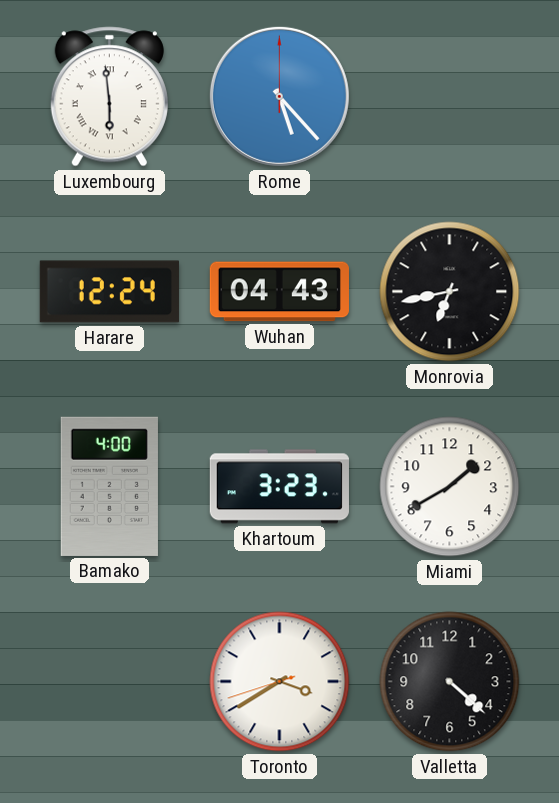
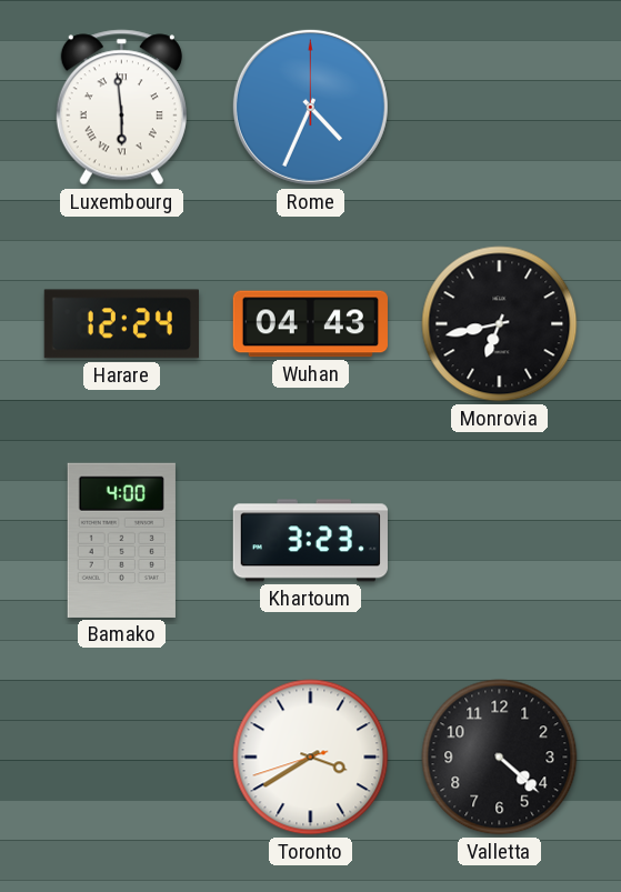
Rome: 5:23 -> 4:34
Miami: 1:40 -> none
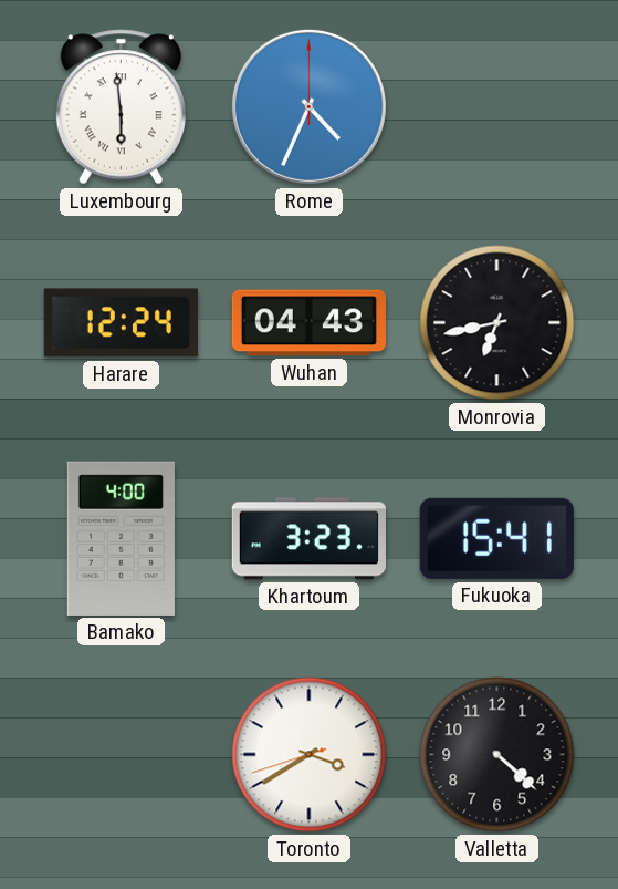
Fukuoka: none -> 15:41
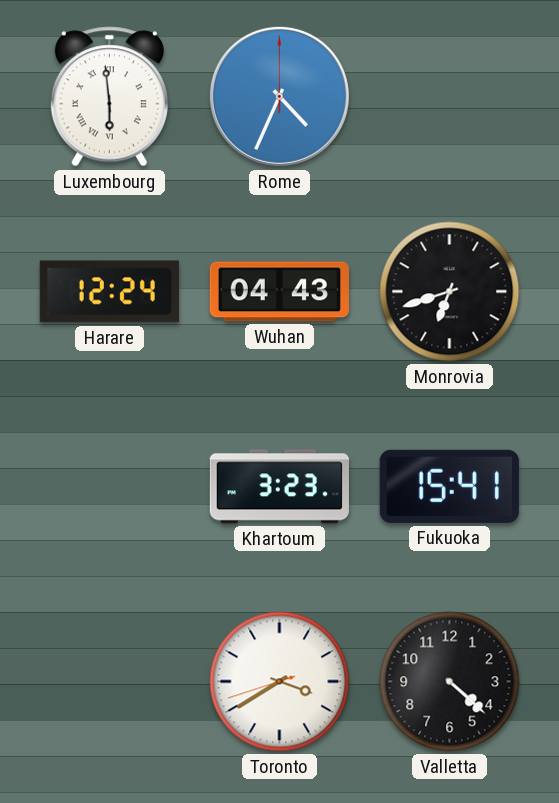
Monrovia: 6:43 -> 6:42
Bamako: 4:00 -> none
